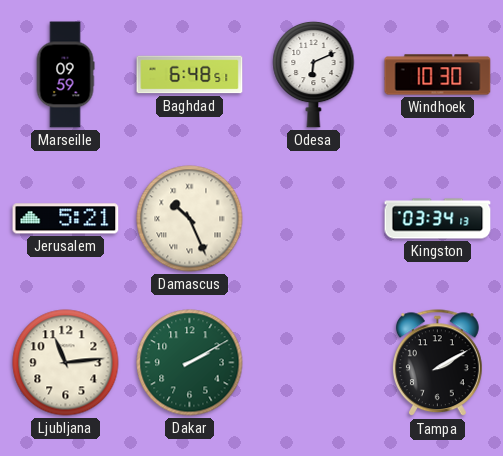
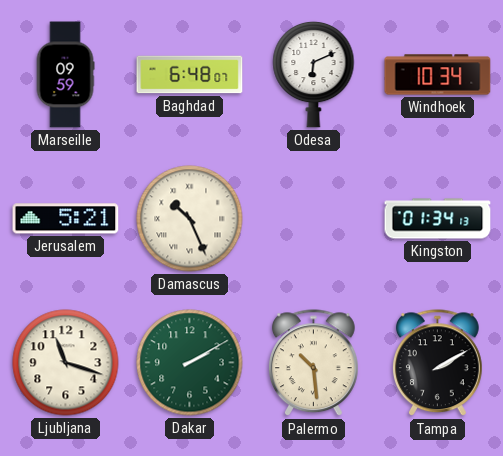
Baghdad: 6:48:51 -> 6:48:07
Windhoek: 10:30 -> 10:34
Kingston: 03:34 -> 01:34
Ljubljana: 11:14 -> 11:18
Palermo: none -> 10:29
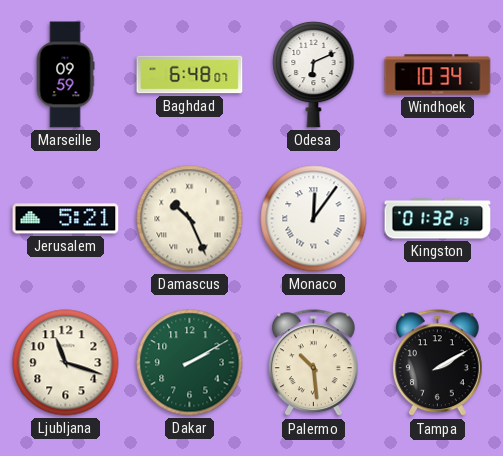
Monaco: none -> 12:06
Kingston: 01:34 -> 01:32
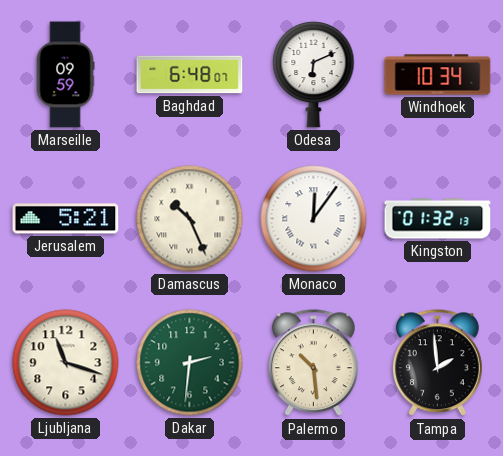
Dakar: 2:10 -> 2:31
Tampa: 2:10 -> 1:59
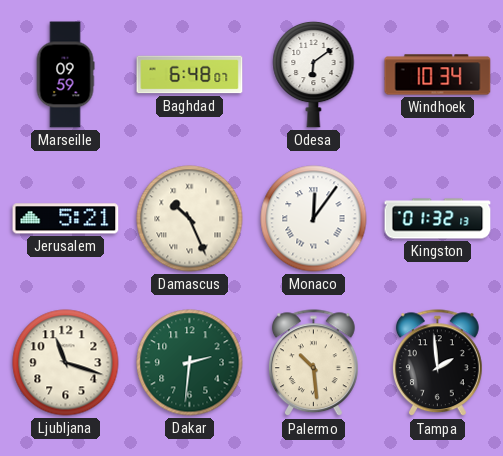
Odesa: 6:11 -> 6:09
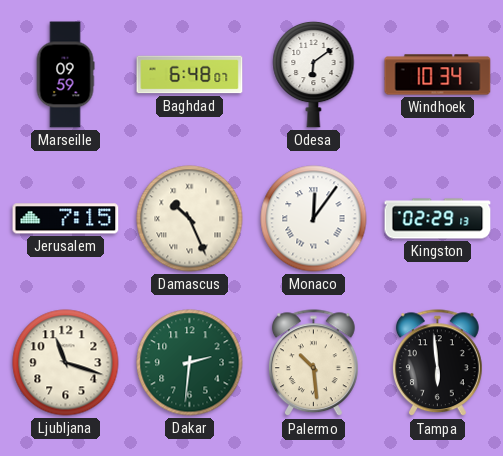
Jerusalem: 5:21 -> 7:15
Kingston: 01:32 -> 02:29
Tampa: 1:59 -> 5:59
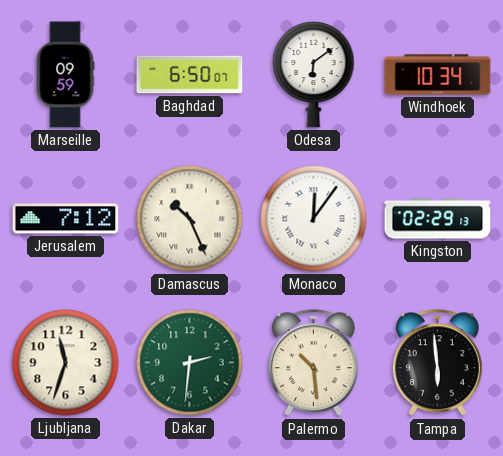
Baghdad: 6:48 -> 6:50
Jerusalem: 7:15 -> 7:12
Ljubljana: 11:18 -> 11:33
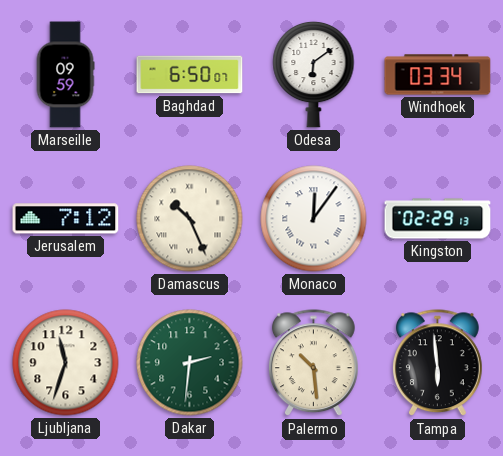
Windhoek: 10:34 -> 03:34
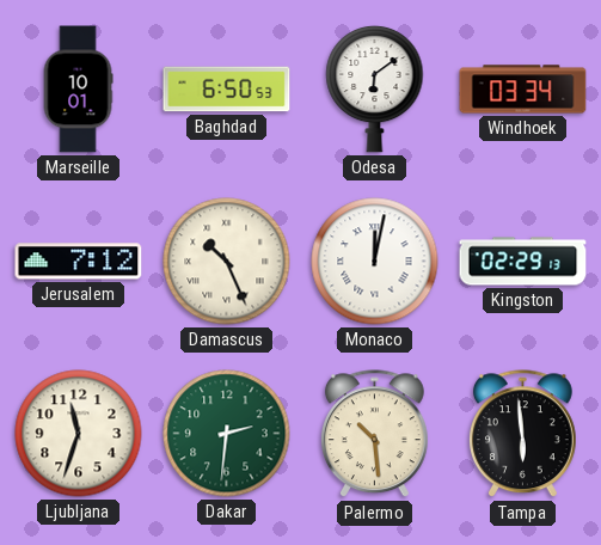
Marseille: 09:59 -> 10:01
Baghdad: 6:50:07 -> 6:50:53
Monaco: 12:06 -> 12:02
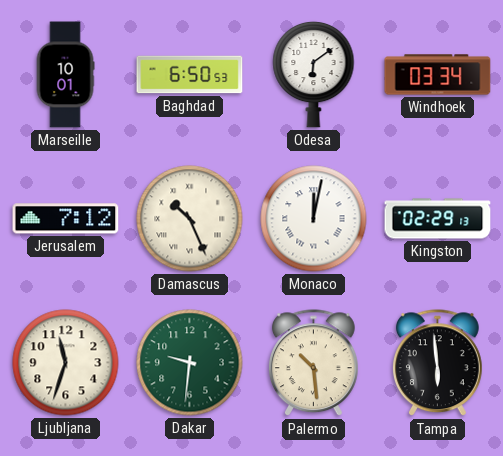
Dakar: 2:31 -> 9:31
